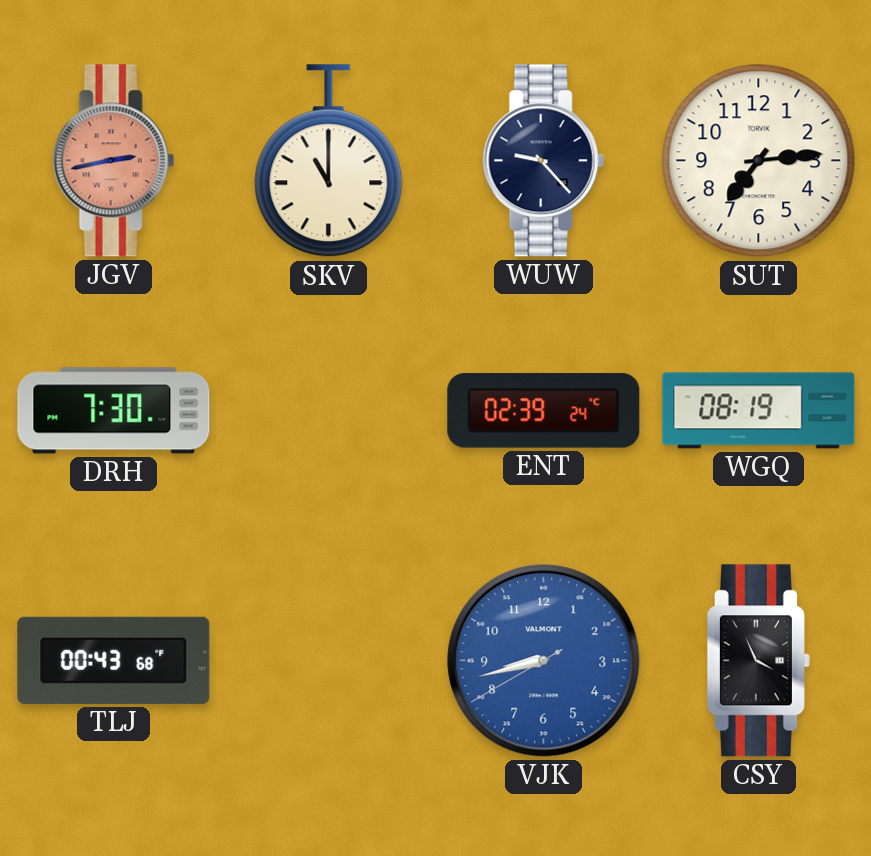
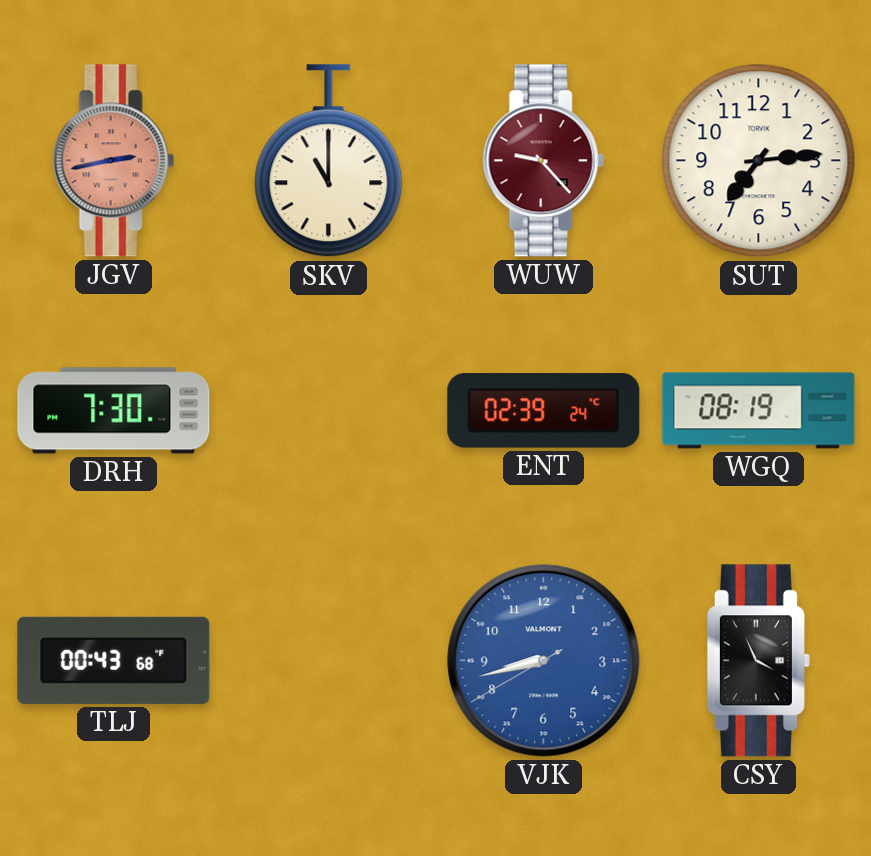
WUW dial: navy -> burgundy
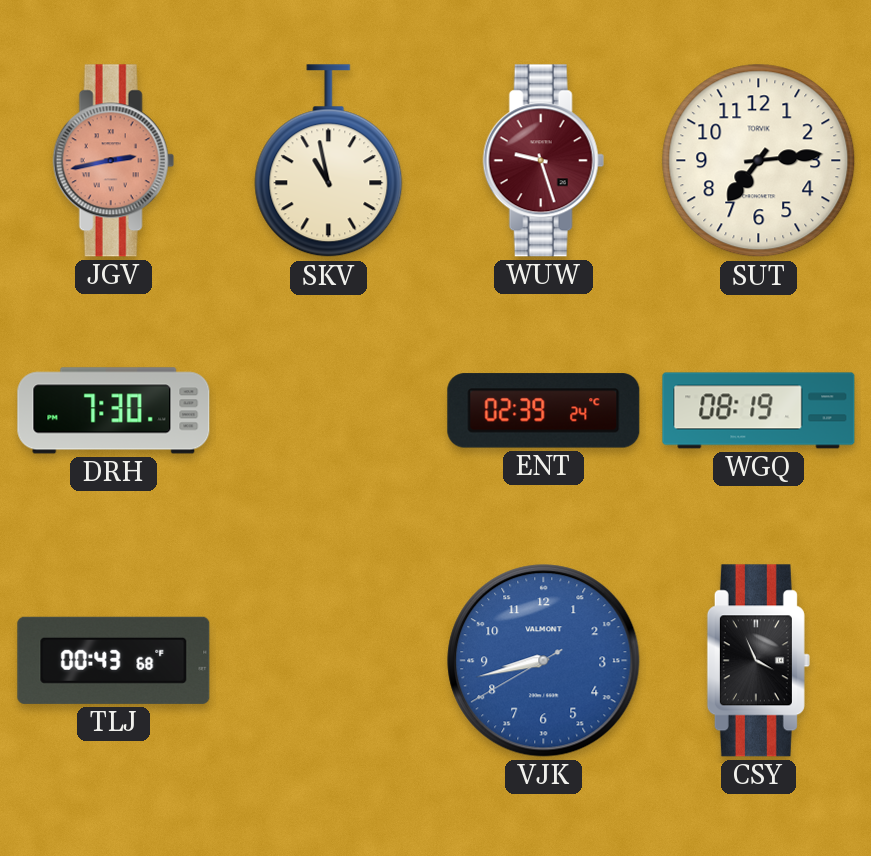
SKV: 11:00 -> 10:58
WUW: 9:23 -> 9:27
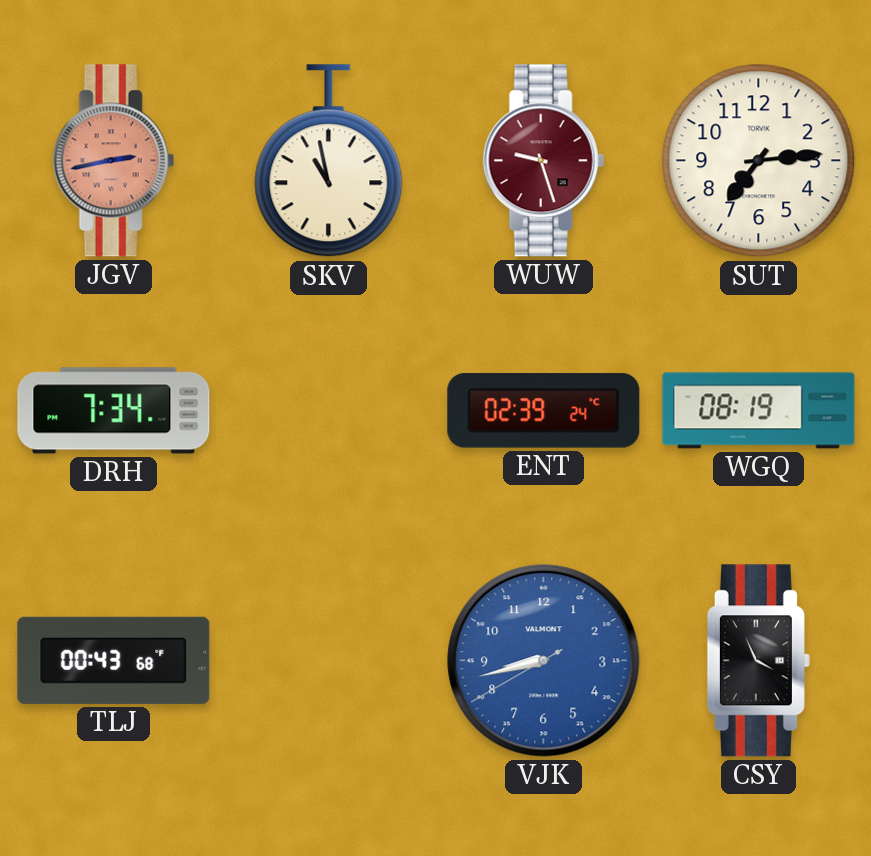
DRH: 7:30 -> 7:34
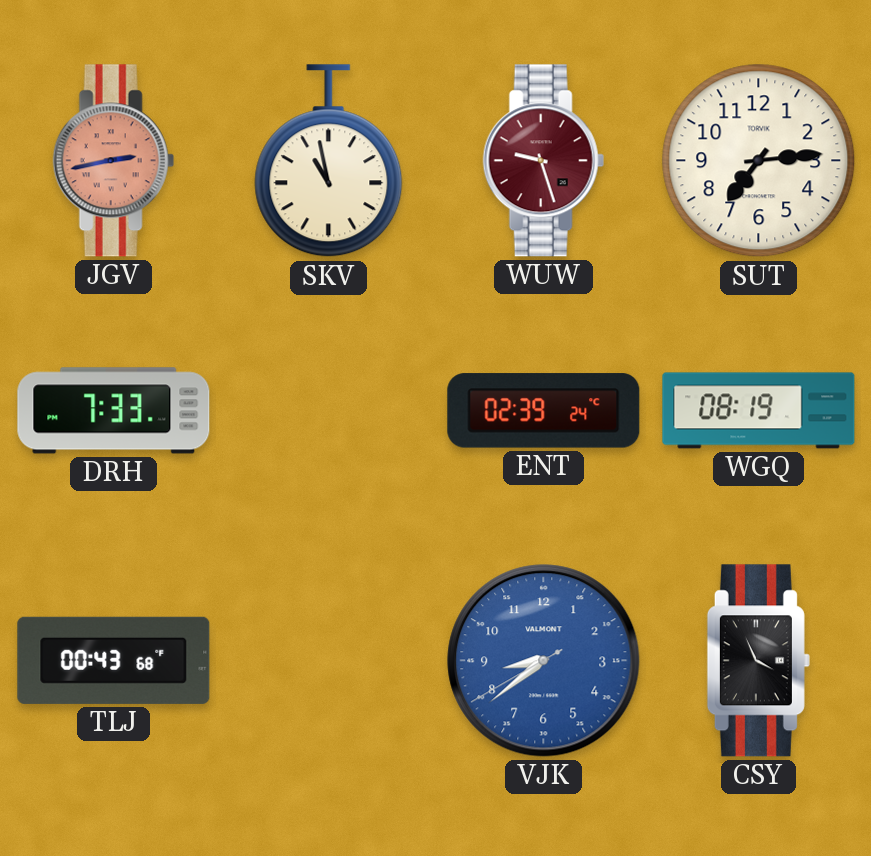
DRH: 7:34 -> 7:33
VJK: 8:42 -> 8:38
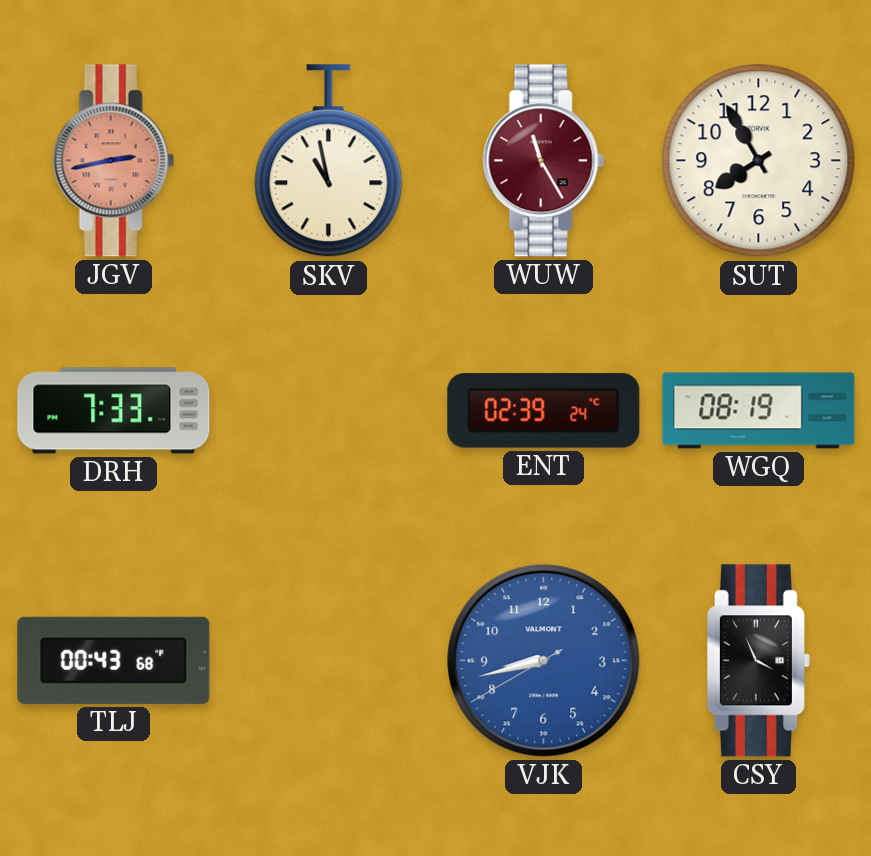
WUW: 9:27 -> 11:25
SUT: 7:14 -> 7:55
VJK: 8:38 -> 8:42
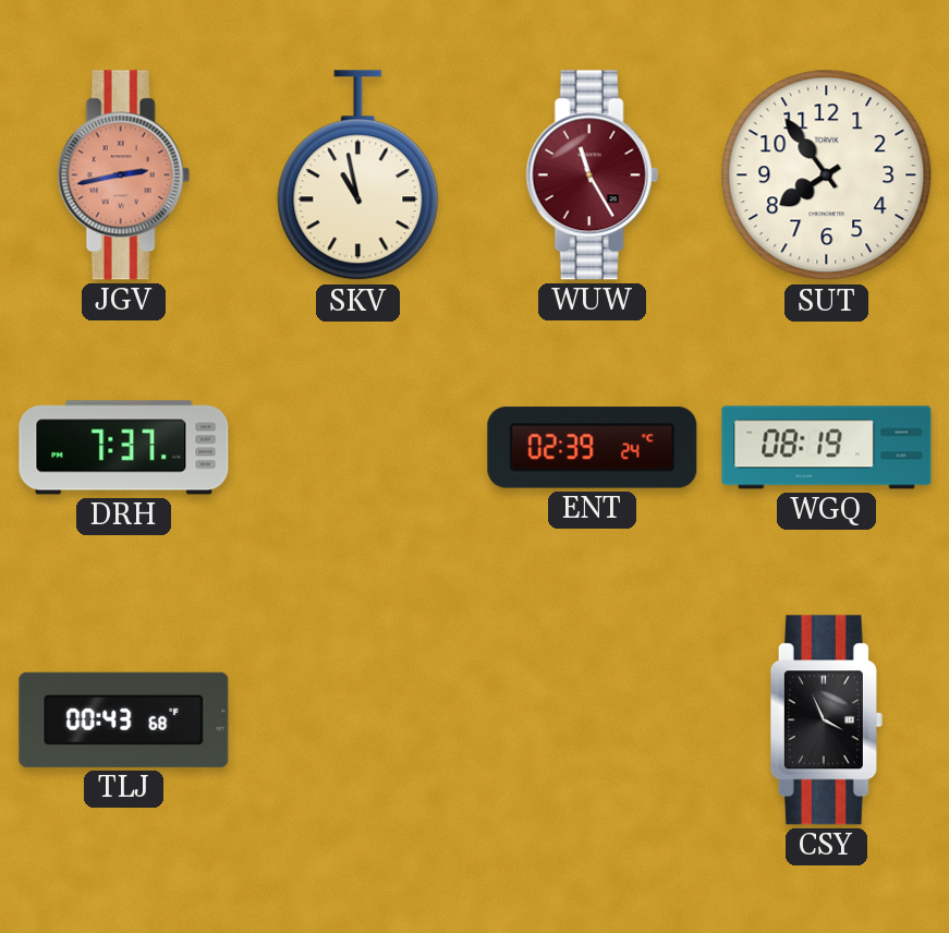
SUT: 7:55 -> 7:54
DRH: 7:33 -> 7:37
VJK: 8:42 -> none
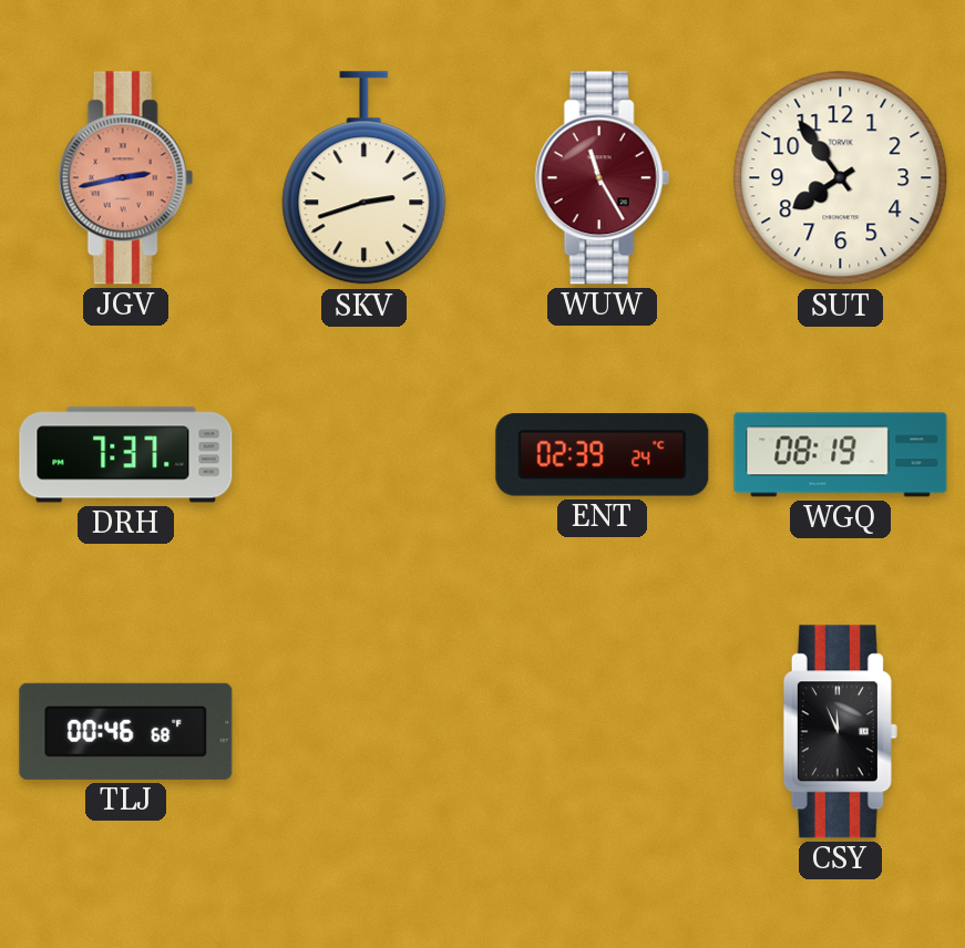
SKV: 10:58 -> 2:42
TLJ: 00:43 -> 00:46
CSY: 3:56 -> 11:56
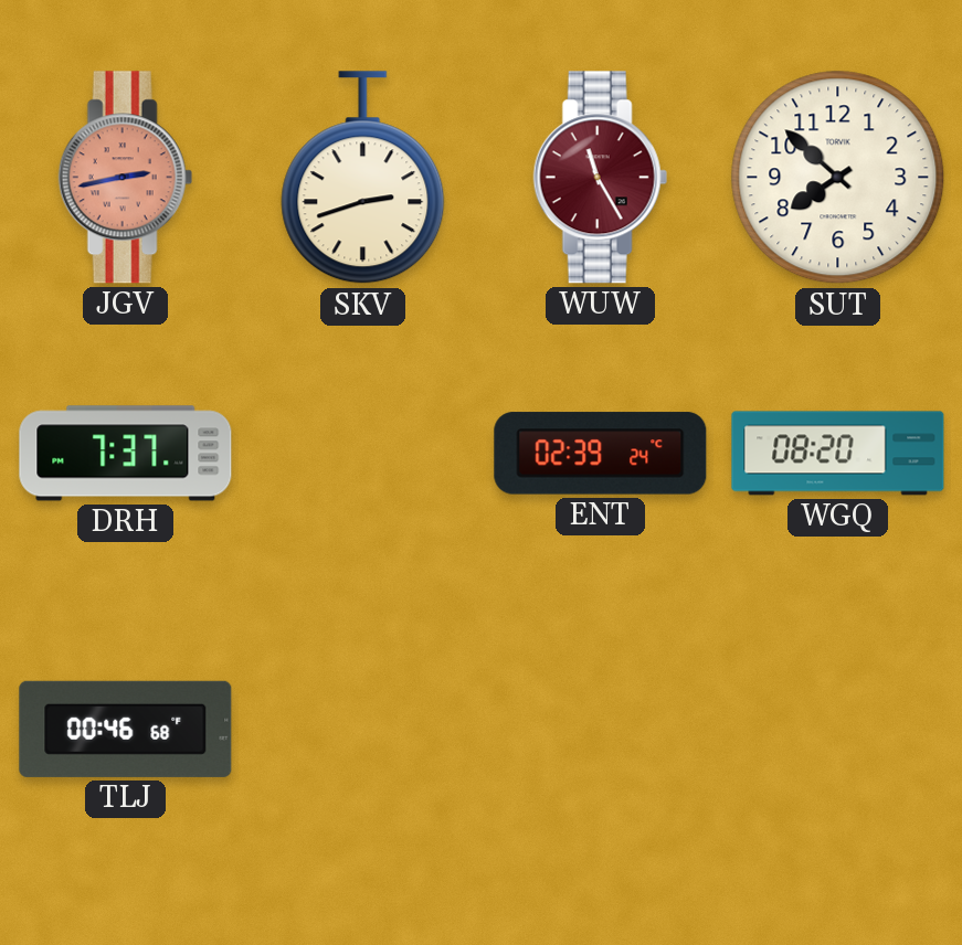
SUT: 7:54 -> 7:52
WGQ: 08:19 -> 08:20
CSY: 11:56 -> none
